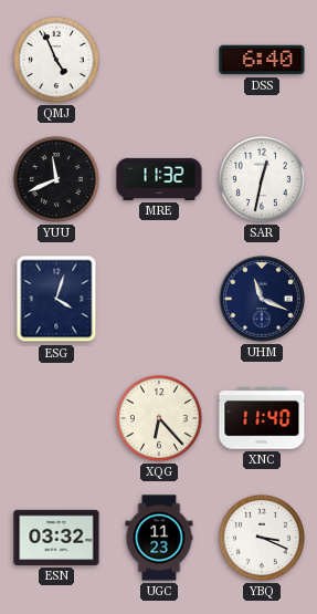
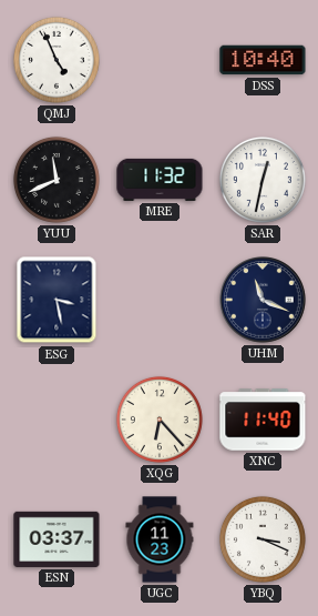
DSS: 6:40 -> 10:40
ESG: 4:03 -> 3:28
ESN: 03:32 -> 03:37
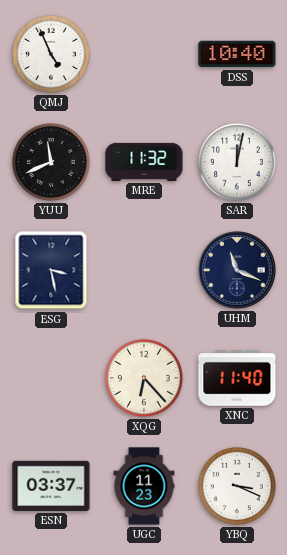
SAR: 12:32 -> 12:02
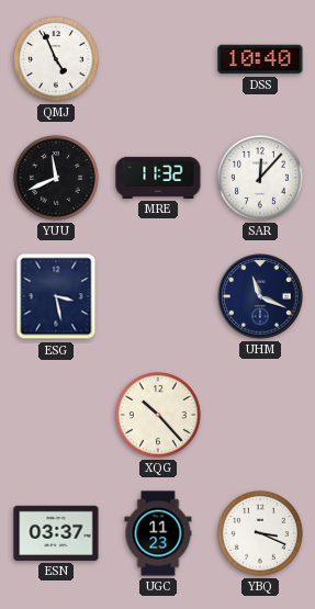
SAR: 12:02 -> 12:07
XQG: 6:23 -> 10:23
XNC: 11:40 -> none
